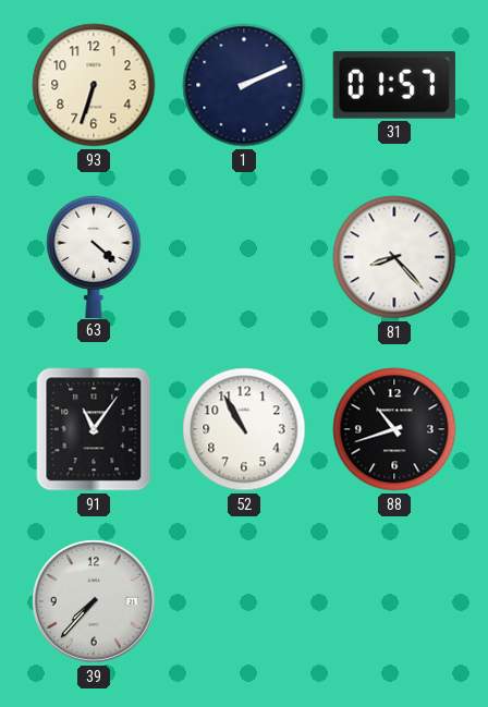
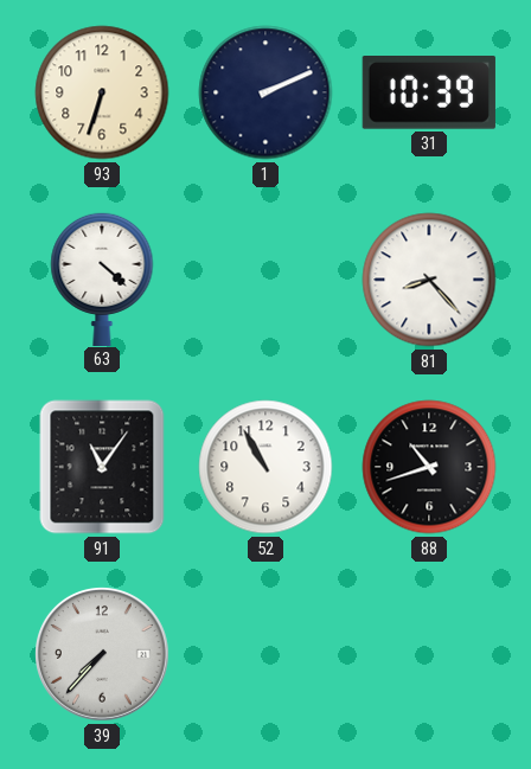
31: 01:57 -> 10:39
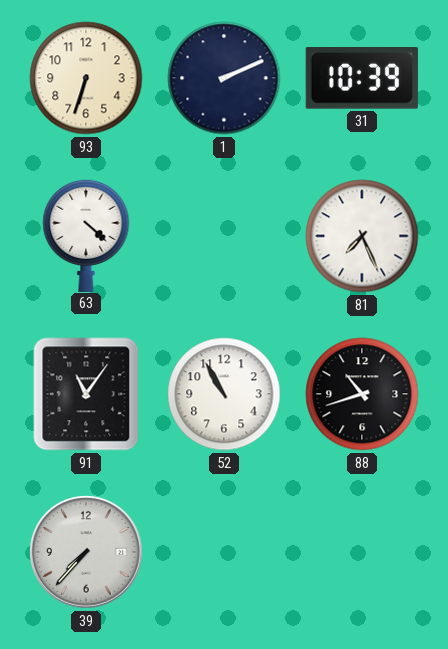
81: 8:23 -> 7:26
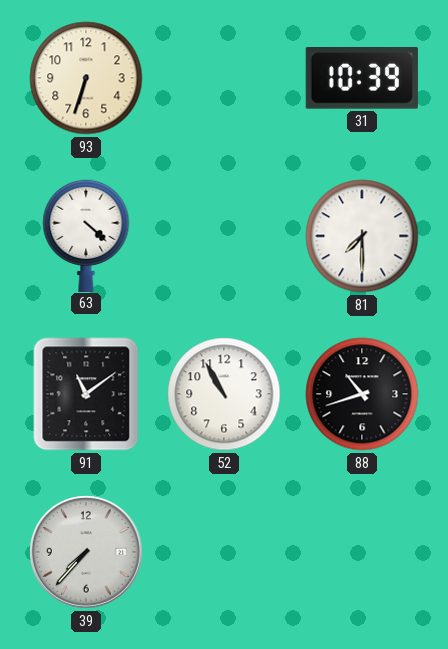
1: 2:11 -> none
81: 7:26 -> 7:30
91: 11:06 -> 11:09
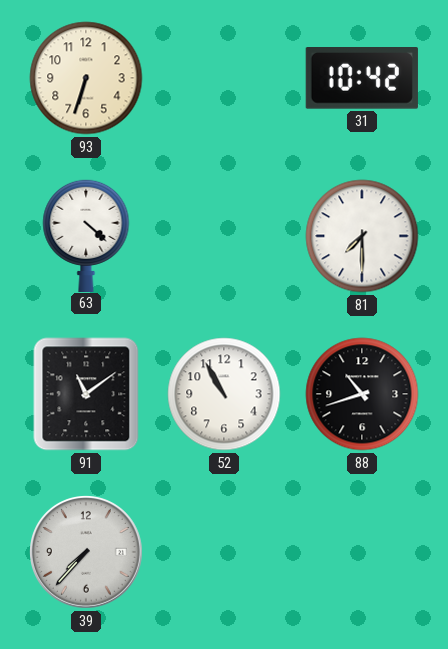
31: 10:39 -> 10:42
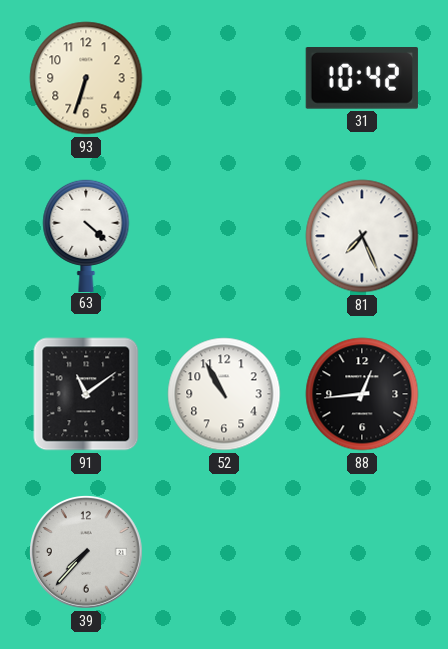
81: 7:30 -> 7:26
88: 10:42 -> 12:44
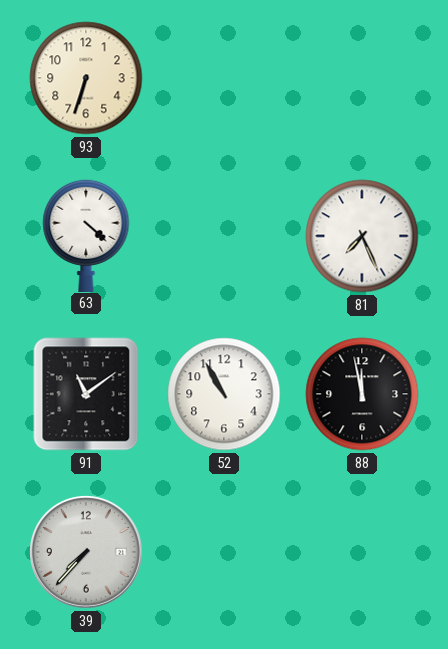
31: 10:42 -> none
88: 12:44 -> 11:58
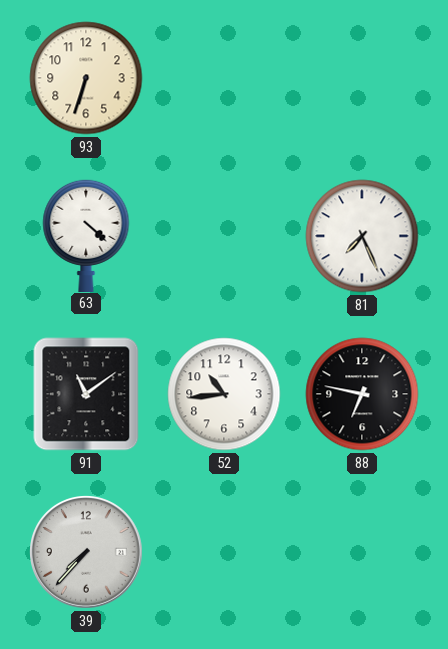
52: 10:55 -> 10:44
88: 11:58 -> 6:47
